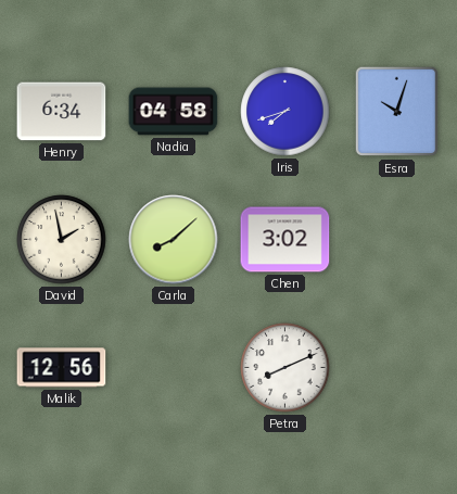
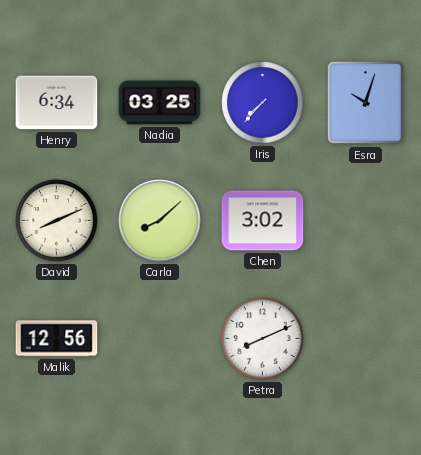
Nadia: 04:58 -> 03:25
Iris: 7:42 -> 7:37
David: 1:58 -> 8:11
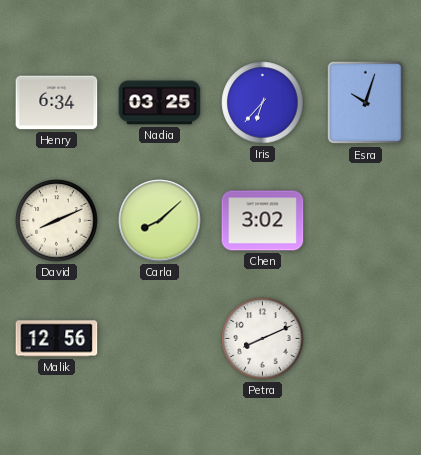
Iris: 7:37 -> 6:37
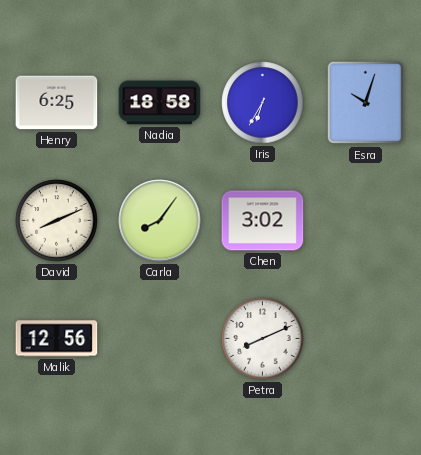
Henry: 6:34 -> 6:25
Nadia: 03:25 -> 18:58
Iris: 6:37 -> 6:35
Carla: 8:08 -> 8:06
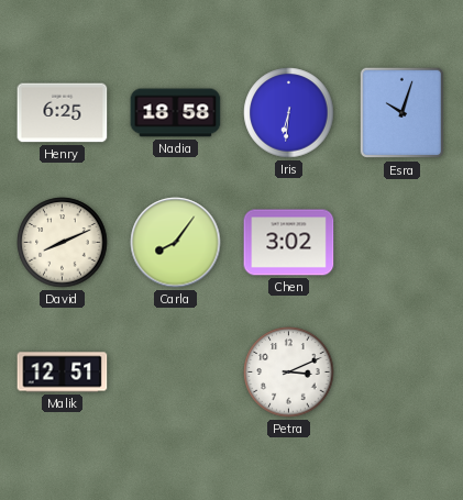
Iris: 6:35 -> 6:31
Malik: 12:56 -> 12:51
Petra: 8:11 -> 3:11
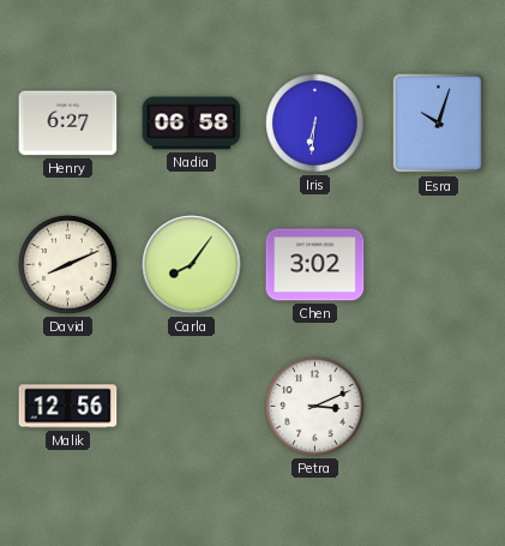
Henry: 6:25 -> 6:27
Nadia: 18:58 -> 06:58
Malik: 12:51 -> 12:56
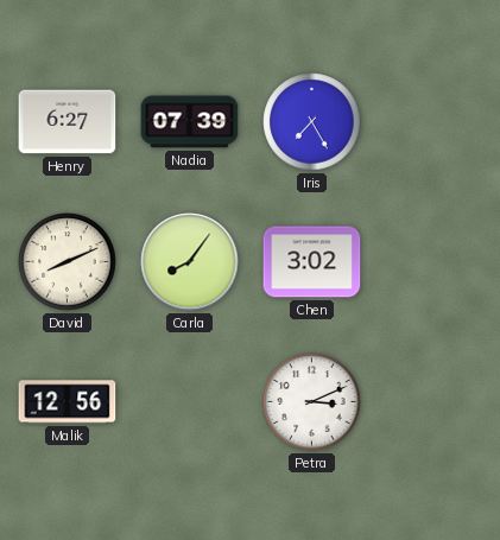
Nadia: 06:58 -> 07:39
Iris: 6:31 -> 7:25
Esra: 10:03 -> none
